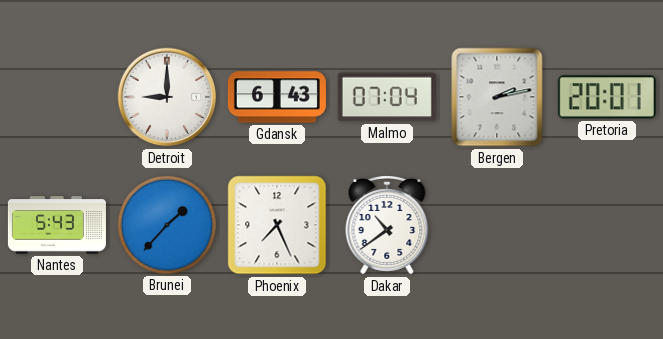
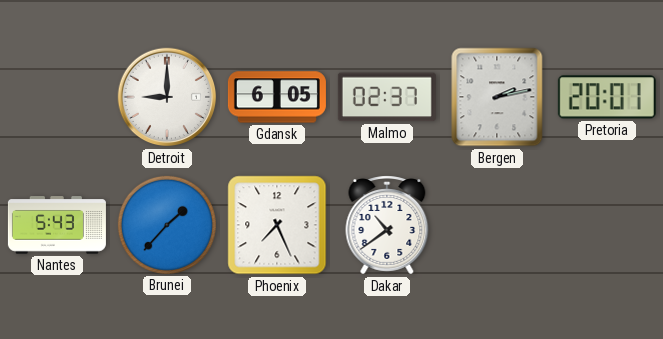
Gdansk: 6:43 -> 6:05
Malmo: 07:04 -> 02:37
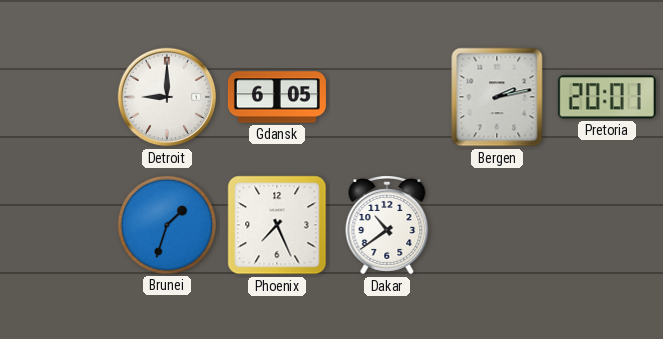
Malmo: 02:37 -> none
Nantes: 5:43 -> none
Brunei: 1:37 -> 1:33
